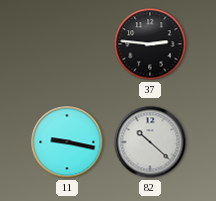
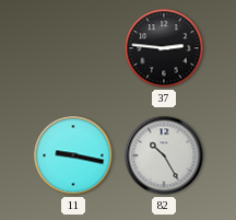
82: 10:22 -> 10:25
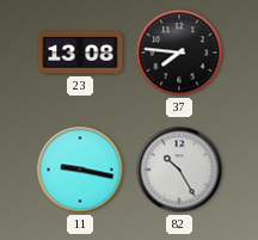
23: none -> 13:08
37: 2:46 -> 7:46
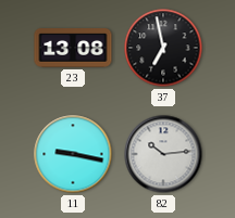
37: 7:46 -> 6:58
82: 10:25 -> 10:14
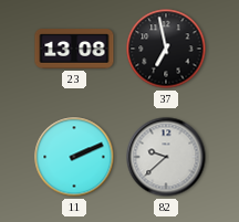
11: 9:17 -> 2:11
82: 10:14 -> 9:38
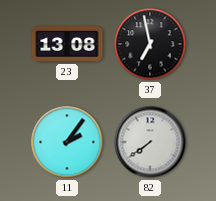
11: 2:11 -> 2:06
82: 9:38 -> 7:39
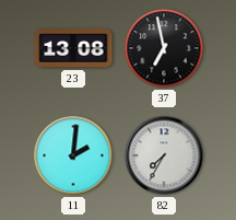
11: 2:06 -> 2:01
82: 7:39 -> 7:35
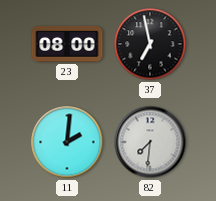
23: 13:08 -> 08:00
82: 7:35 -> 7:31
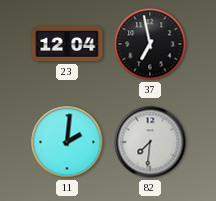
23: 08:00 -> 12:04
